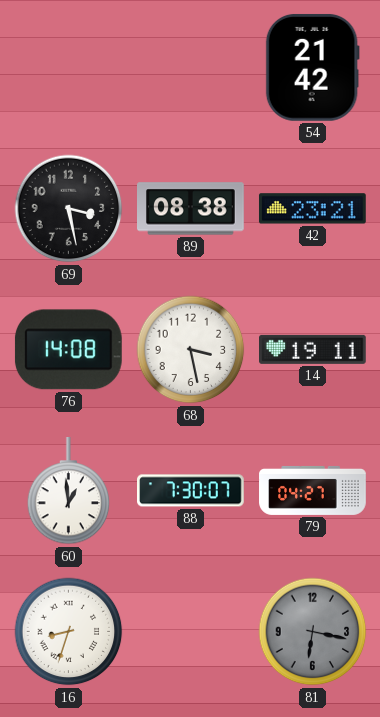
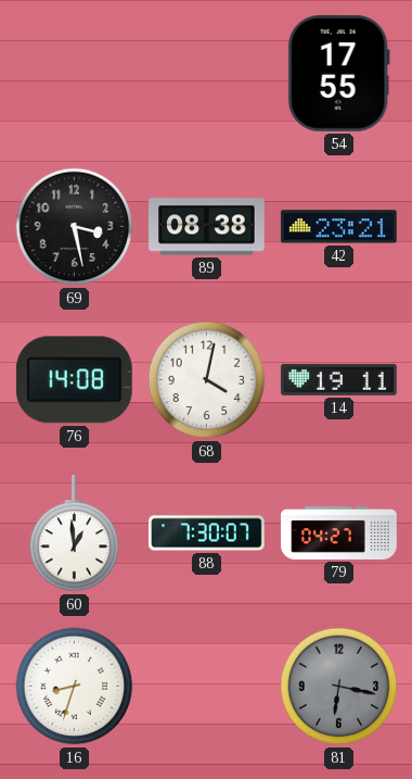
54: 21:42 -> 17:55
68: 3:28 -> 4:02
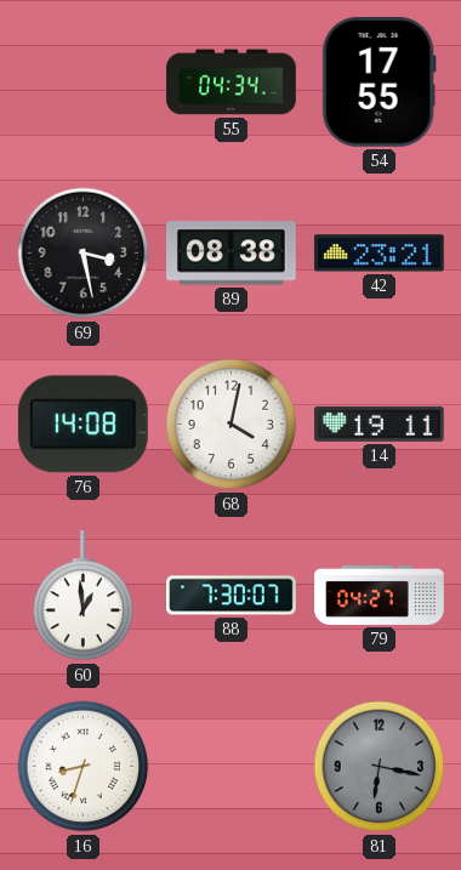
55: none -> 04:34
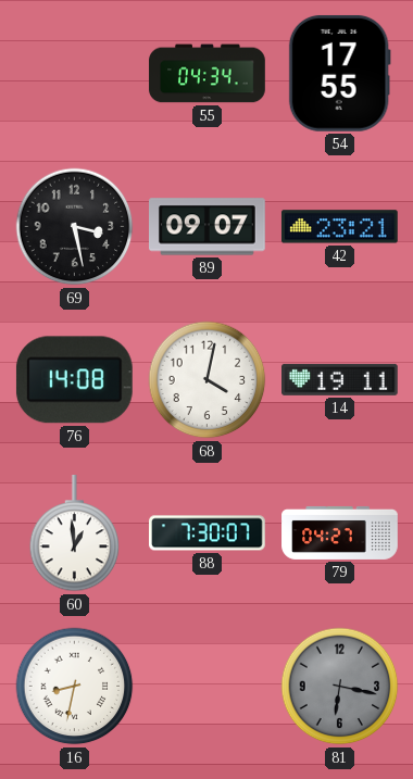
89: 08:38 -> 09:07
16: 8:33 -> 8:32
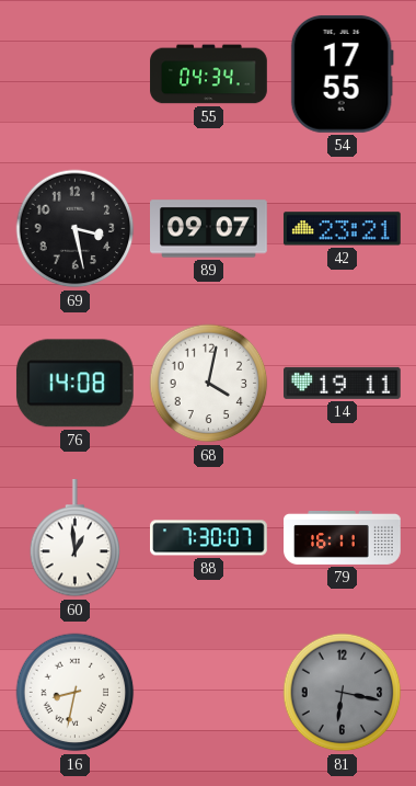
79: 04:27 -> 16:11
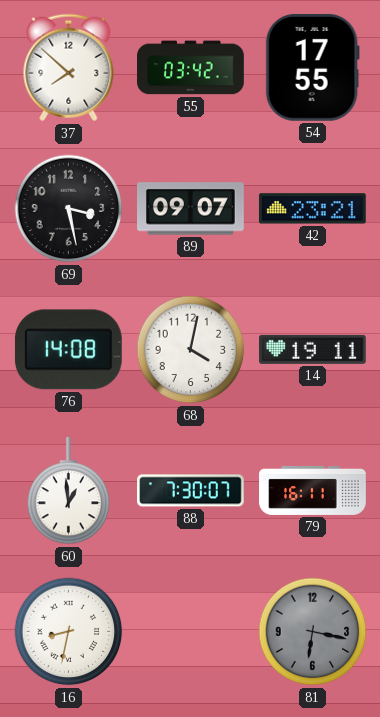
37: none -> 7:52
55: 04:34 -> 03:42
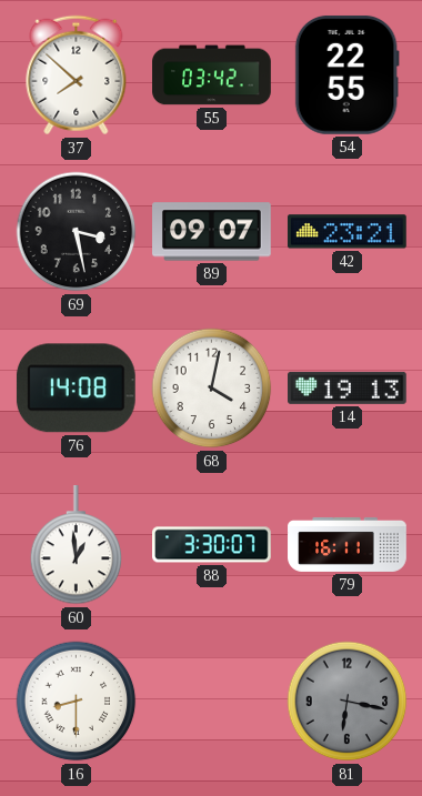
54: 17:55 -> 22:55
14: 19:11 -> 19:13
88: 7:30 -> 3:30
16: 8:32 -> 8:30
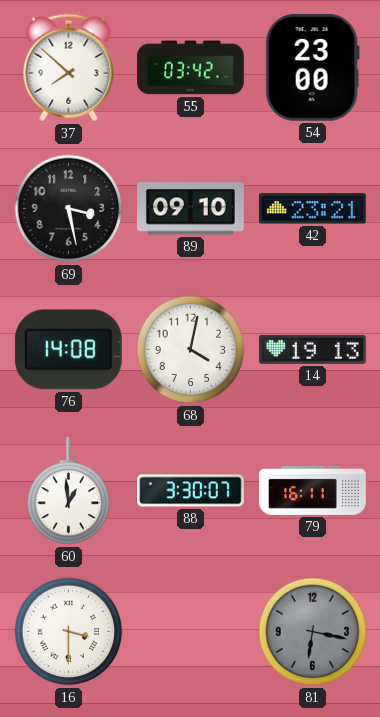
54: 22:55 -> 23:00
89: 09:07 -> 09:10
16: 8:30 -> 3:30
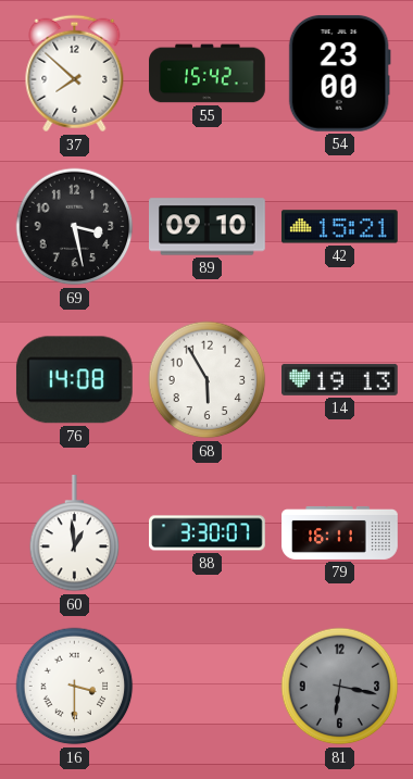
55: 03:42 -> 15:42
42: 23:21 -> 15:21
68: 4:02 -> 5:55
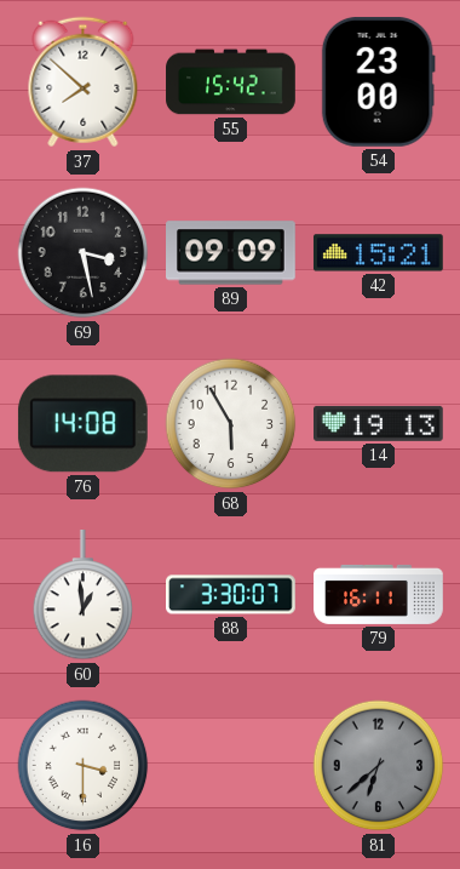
89: 09:10 -> 09:09
81: 6:17 -> 6:38
